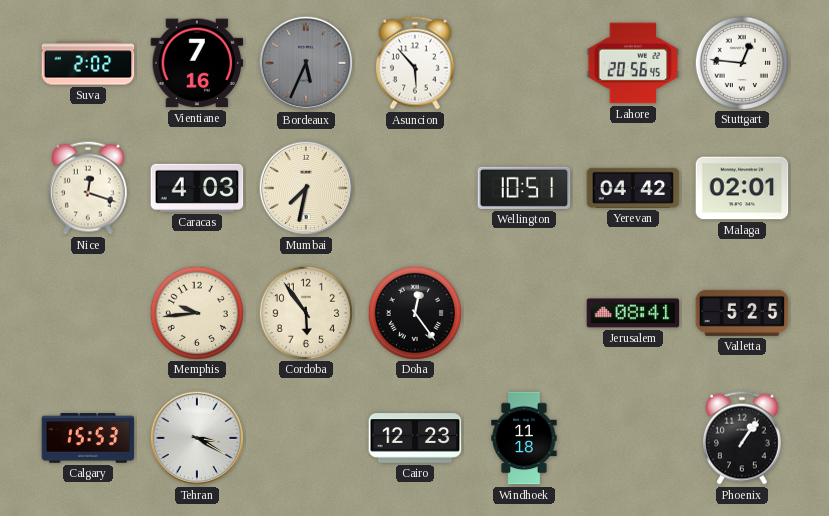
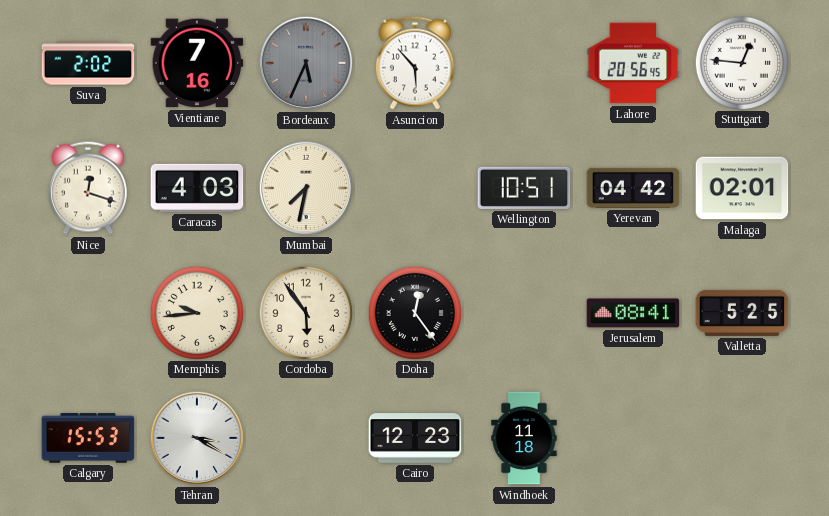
Phoenix: 1:06 -> none
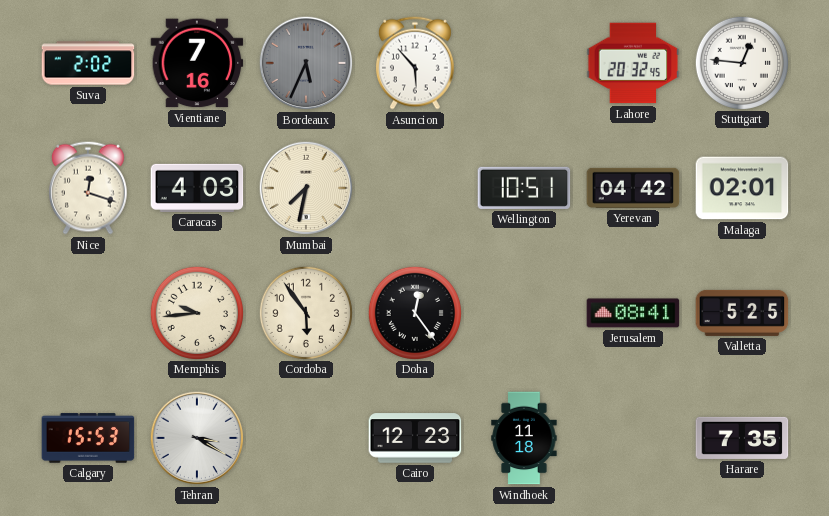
Lahore: 20:56 -> 20:32
Harare: none -> 7:35
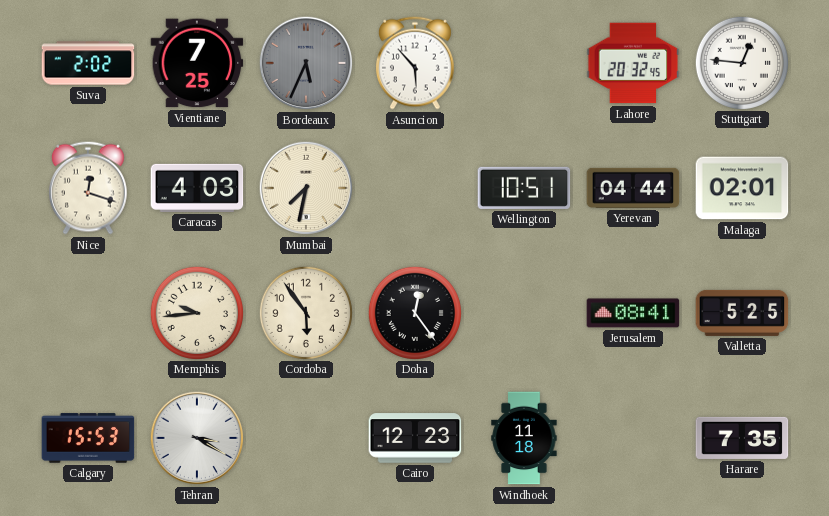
Vientiane: 7:16 -> 7:25
Yerevan: 04:42 -> 04:44
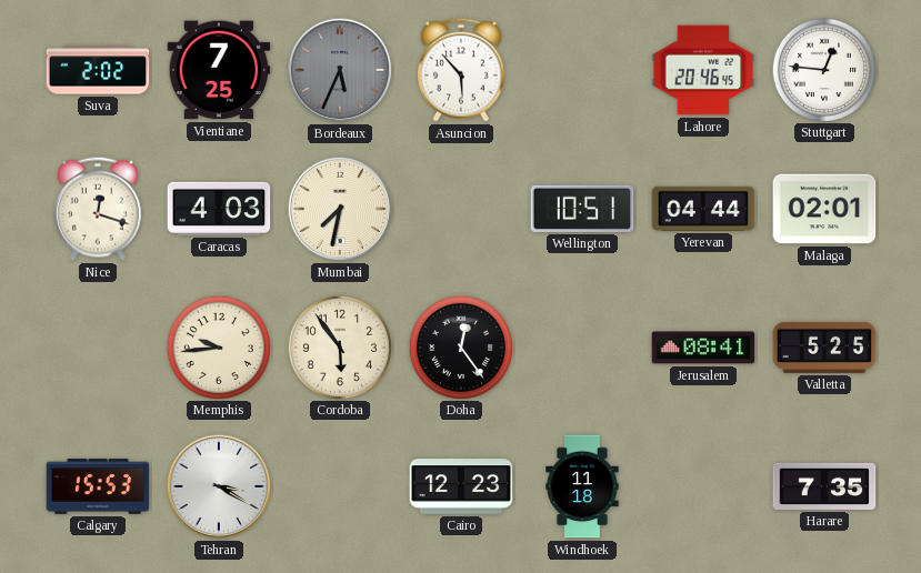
Lahore: 20:32 -> 20:46
